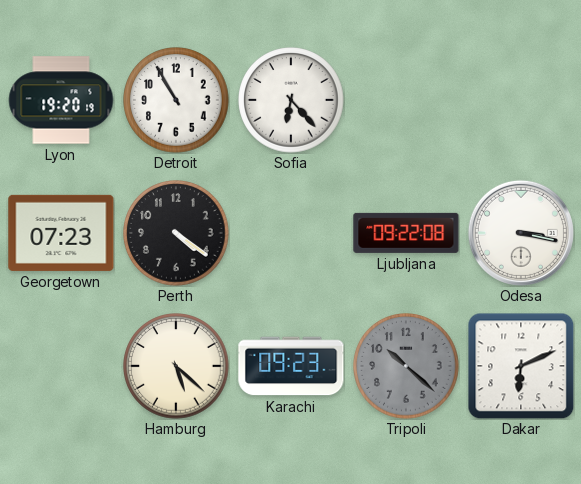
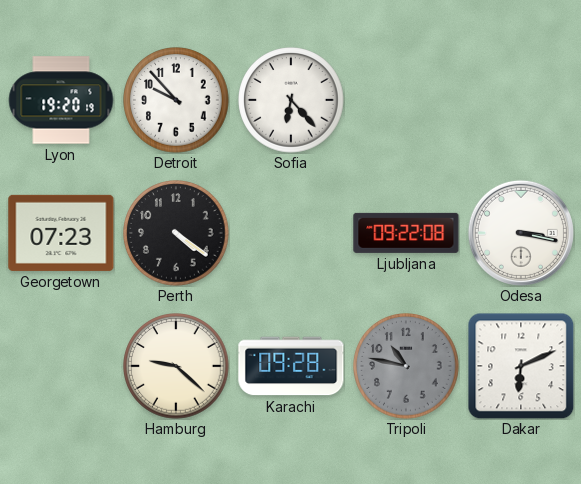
Detroit: 10:55 -> 9:53
Hamburg: 5:22 -> 9:22
Karachi: 09:23 -> 09:28
Tripoli: 10:22 -> 10:47
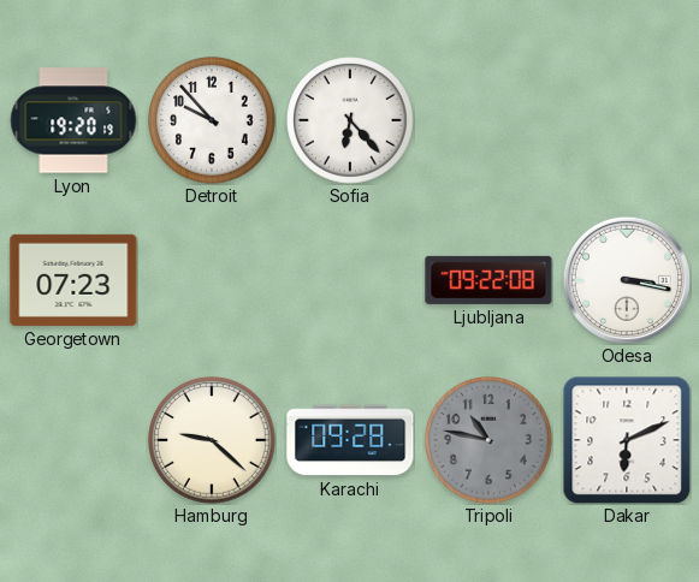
Perth: 4:21 -> none
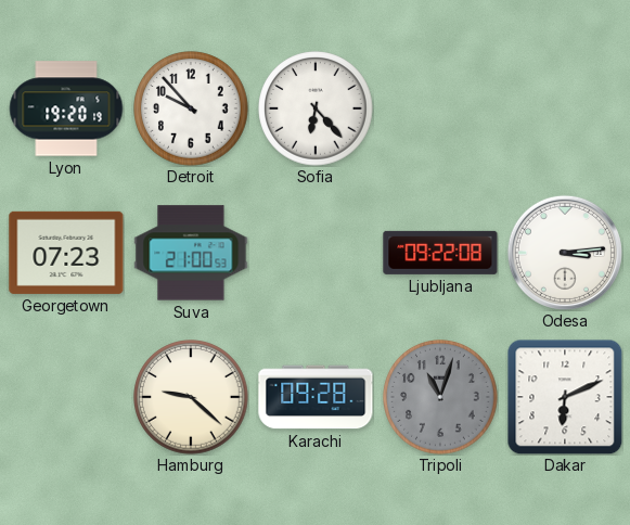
Suva: none -> 21:00
Odesa: 3:17 -> 3:14
Tripoli: 10:47 -> 11:03
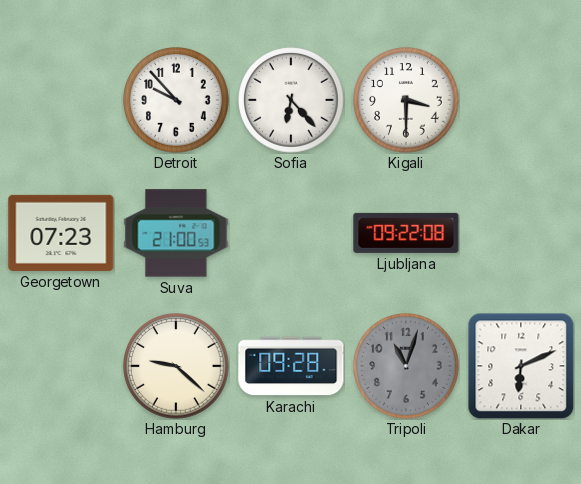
Lyon: 19:20 -> none
Kigali: none -> 3:30
Odesa: 3:14 -> none
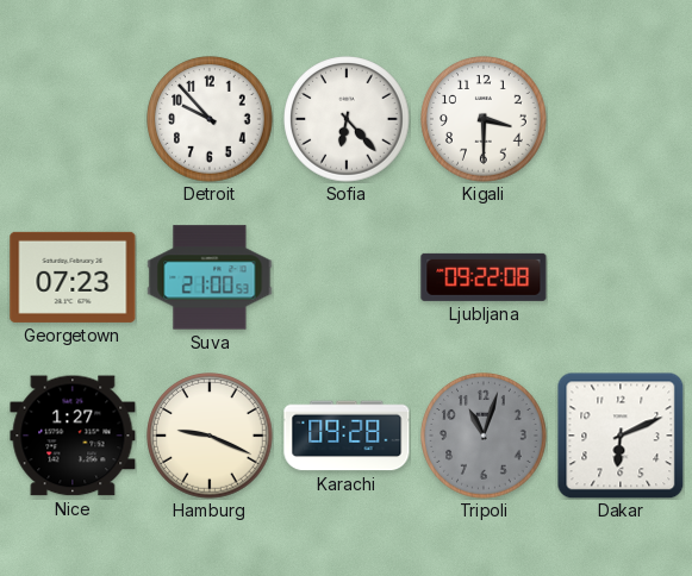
Nice: none -> 1:27
Hamburg: 9:22 -> 9:19
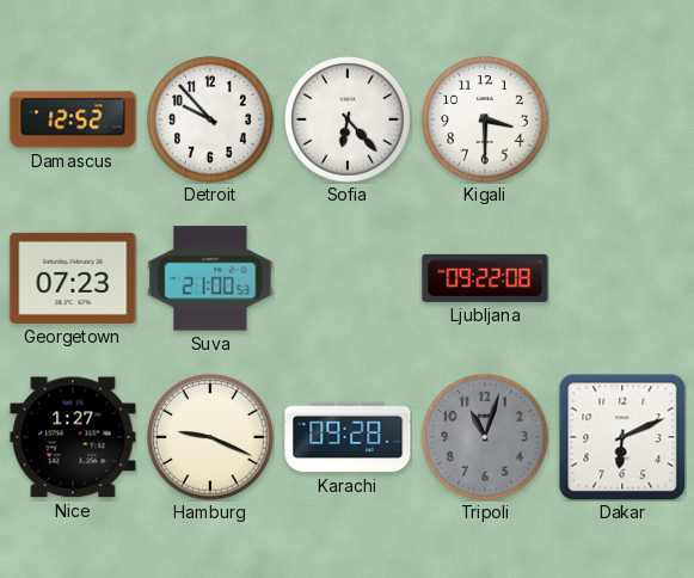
Damascus: none -> 12:52
